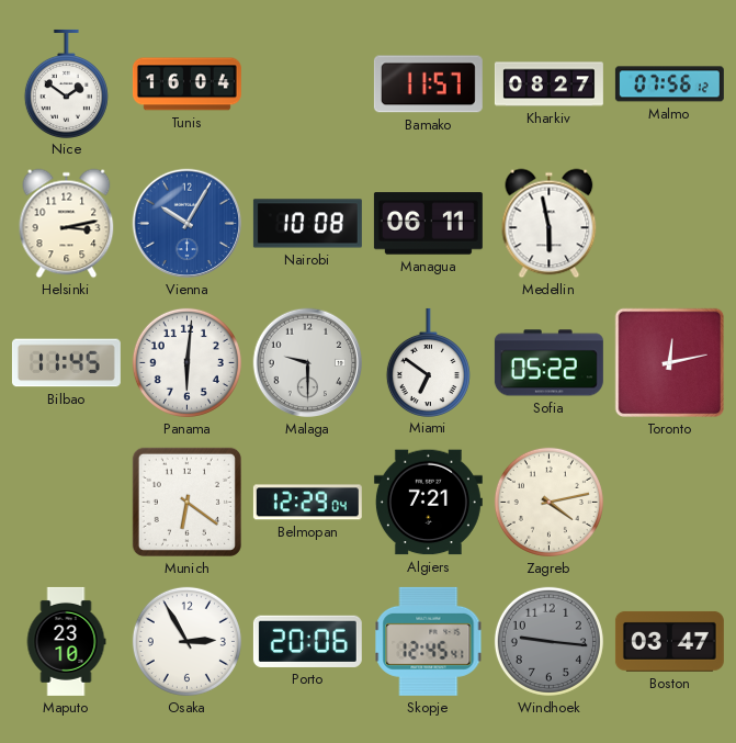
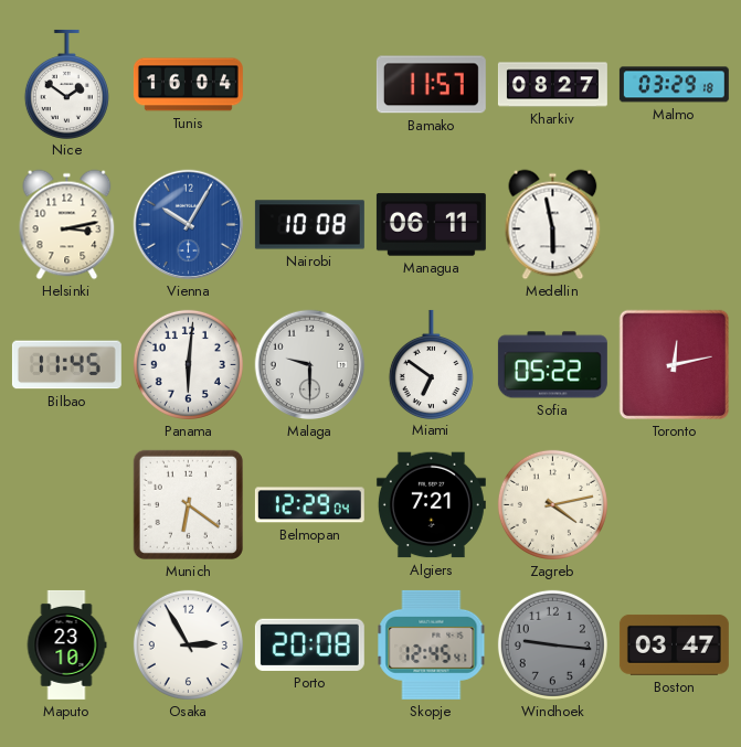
Malmo: 07:56 -> 03:29
Porto: 20:06 -> 20:08
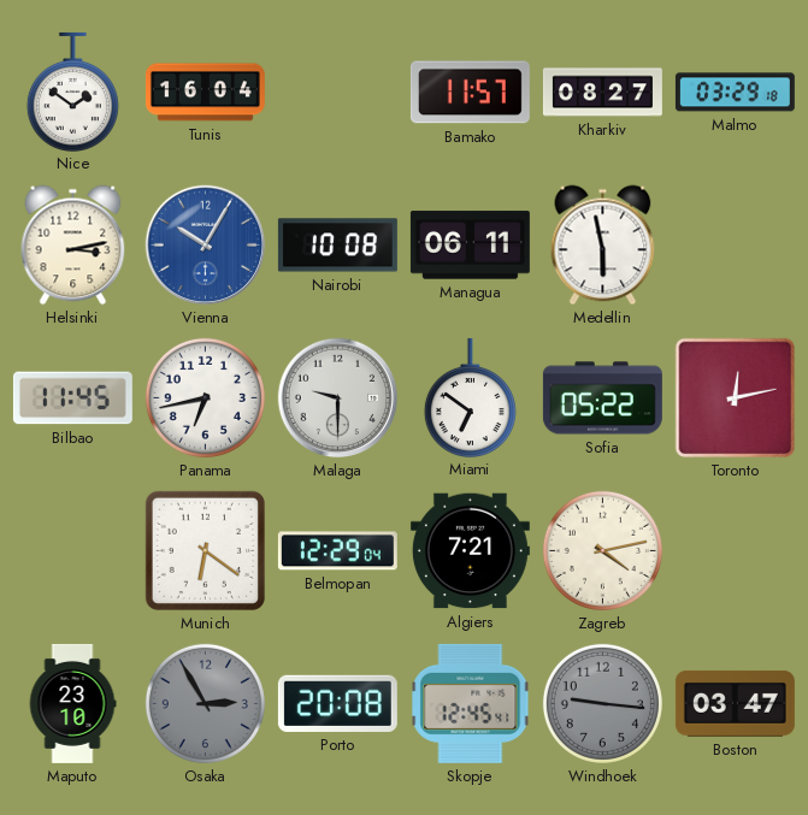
Panama: 6:01 -> 6:43
Osaka dial: white -> grey
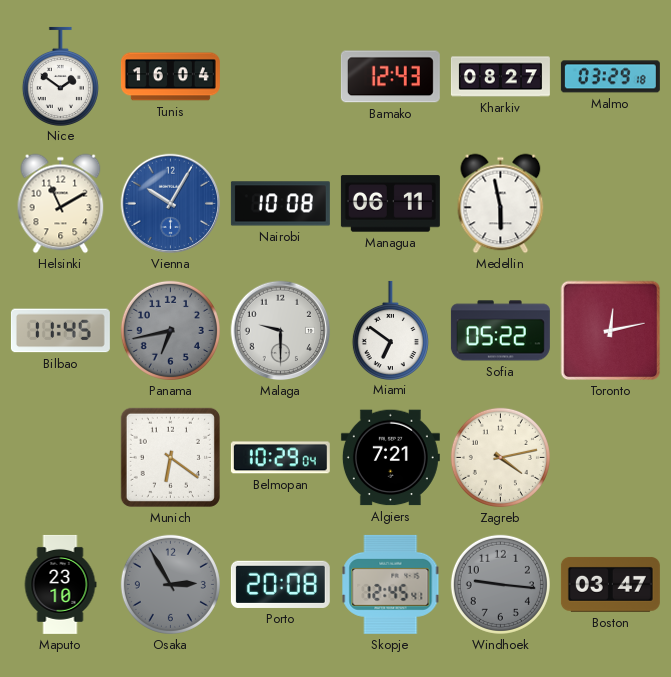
Bamako: 11:57 -> 12:43
Helsinki: 3:13 -> 11:10
Panama dial: white -> grey
Belmopan: 12:29 -> 10:29
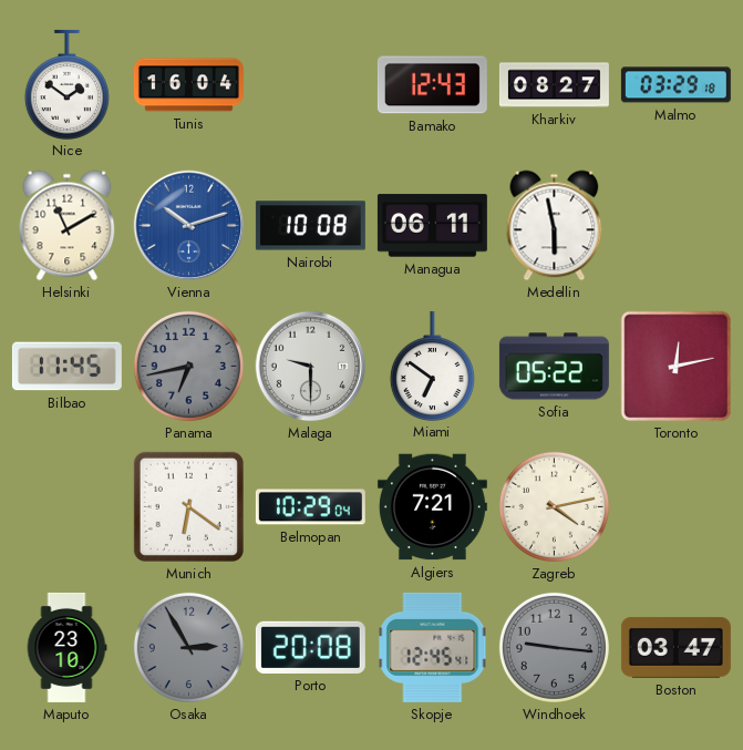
Vienna: 10:05 -> 10:12
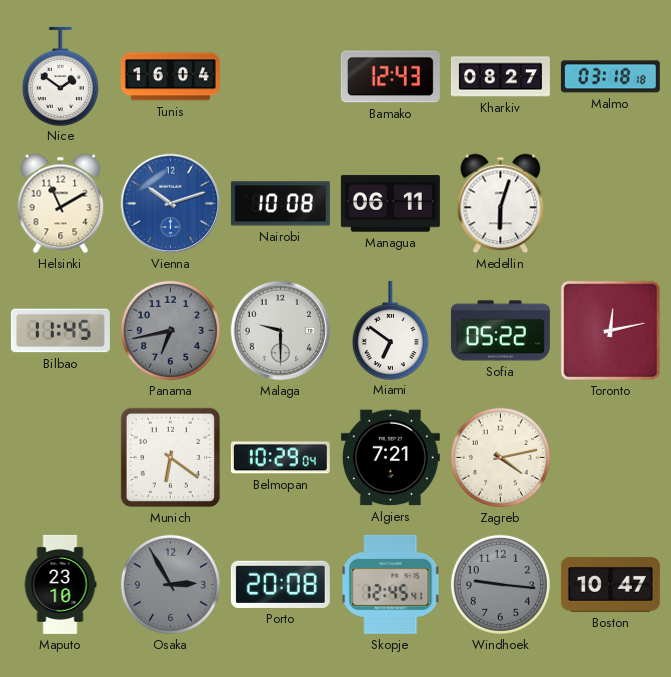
Malmo: 03:29 -> 03:18
Medellin: 5:58 -> 6:03
Boston: 03:47 -> 10:47
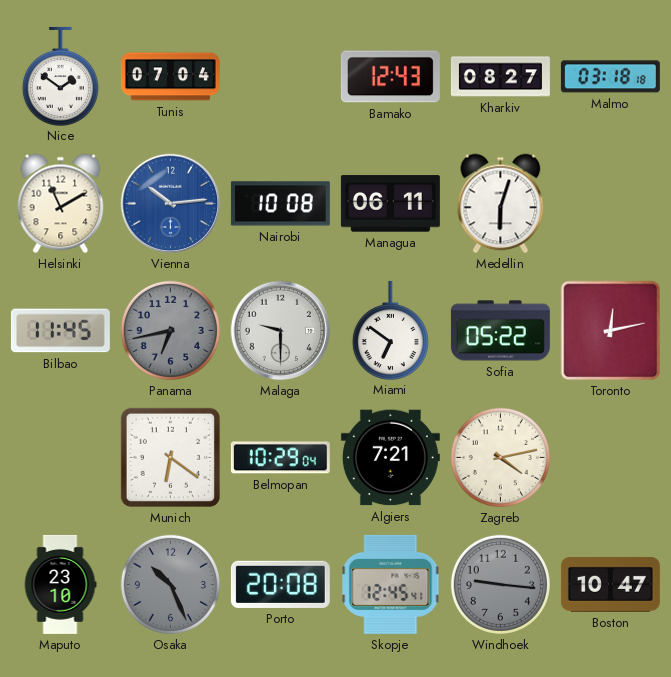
Tunis: 16:04 -> 07:04
Vienna: 10:12 -> 10:14
Osaka: 2:55 -> 10:26
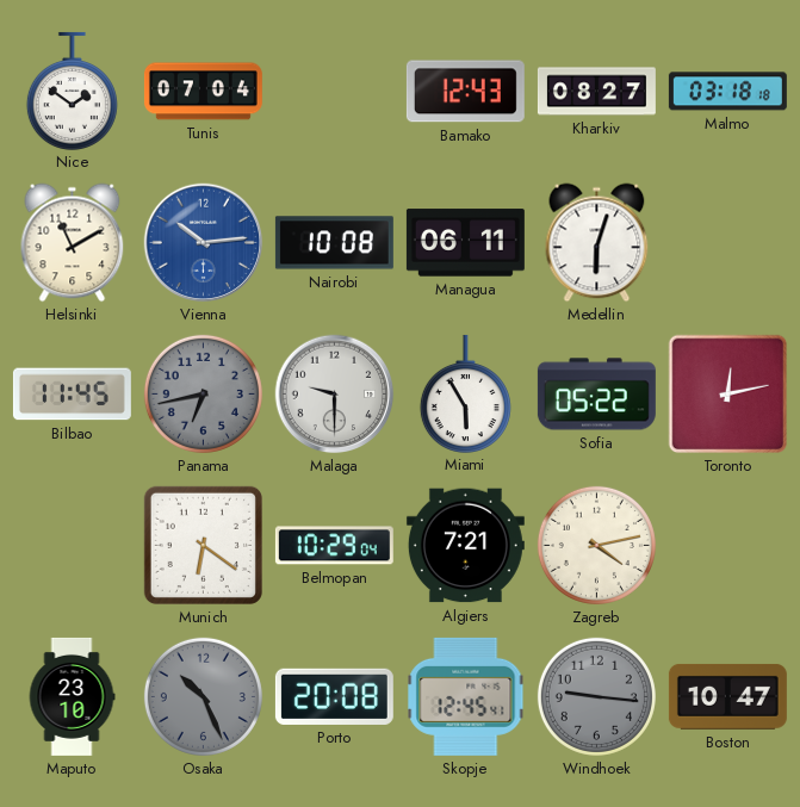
Miami: 6:51 -> 5:55
